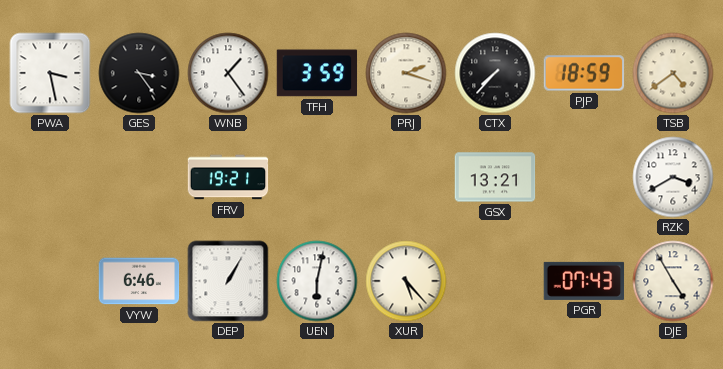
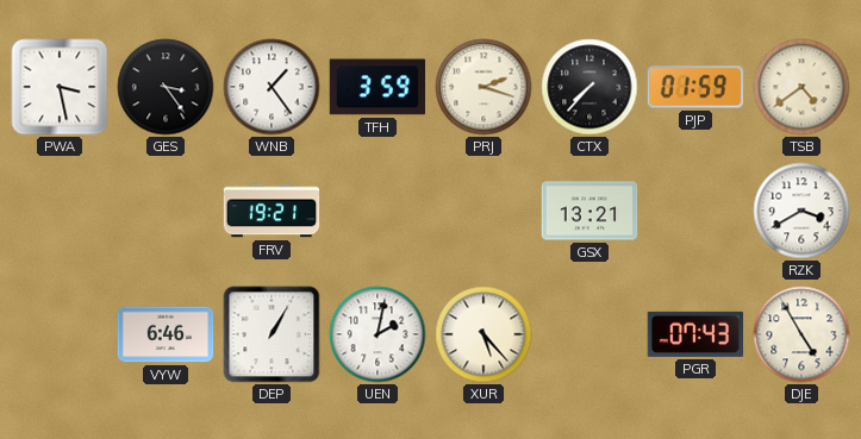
PJP: 18:59 -> 01:59
UEN: 6:02 -> 2:02
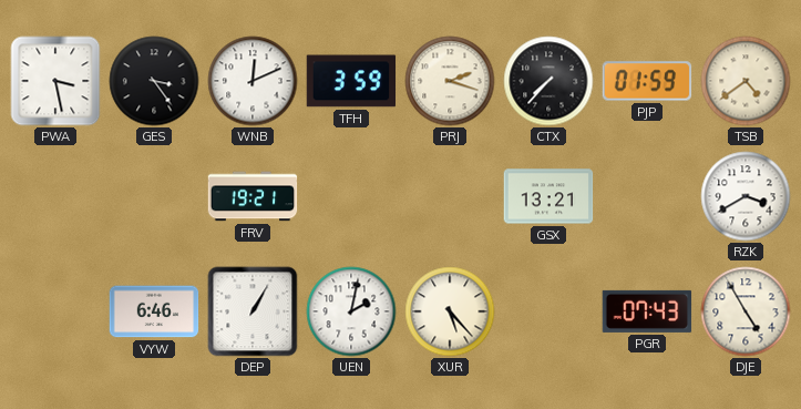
WNB: 1:24 -> 12:11
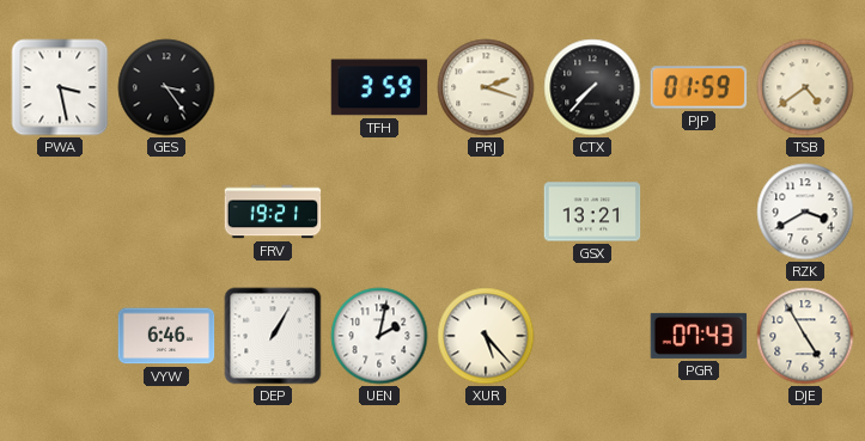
WNB: 12:11 -> none
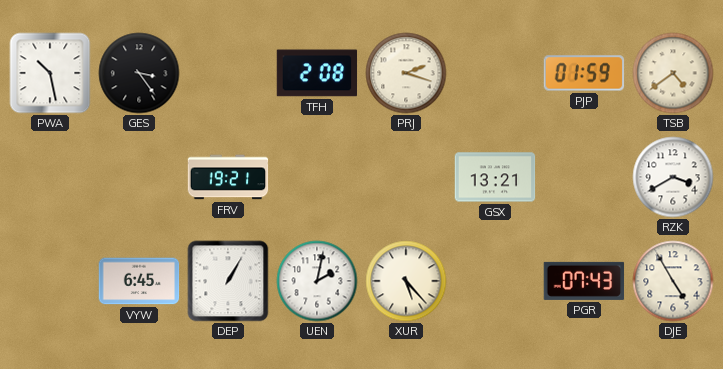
PWA: 3:28 -> 10:28
TFH: 3:59 -> 2:08
CTX: 7:37 -> none
VYW: 6:46 -> 6:45
